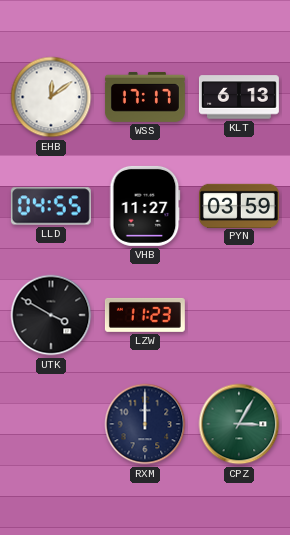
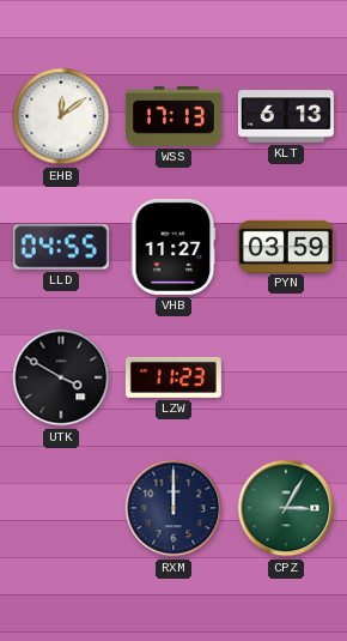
WSS: 17:17 -> 17:13
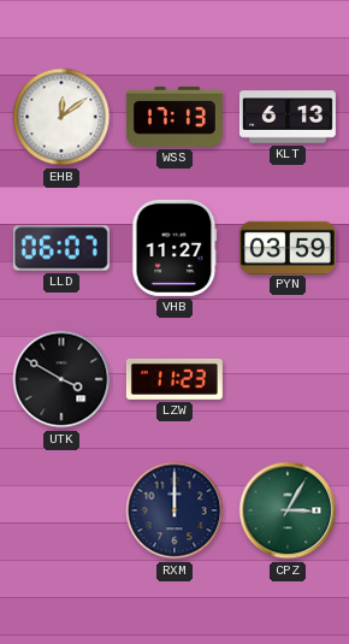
LLD: 04:55 -> 06:07
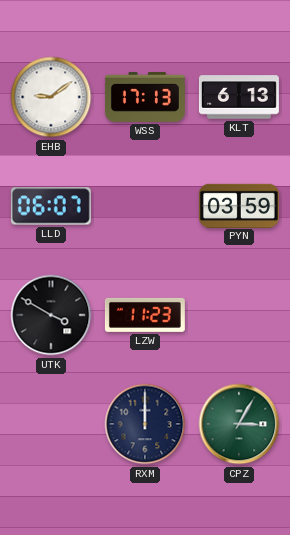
EHB: 12:09 -> 9:09
VHB: 11:27 -> none
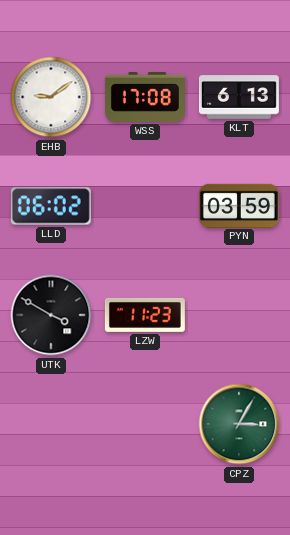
WSS: 17:13 -> 17:08
LLD: 06:07 -> 06:02
RXM: 12:00 -> none
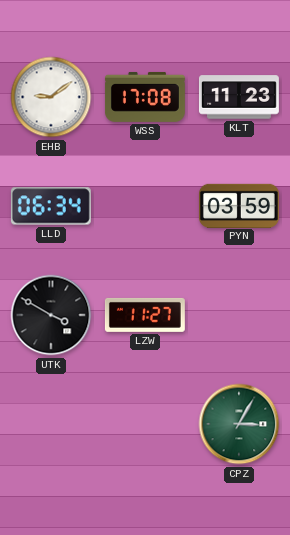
KLT: 6:13 -> 11:23
LLD: 06:02 -> 06:34
LZW: 11:23 -> 11:27
